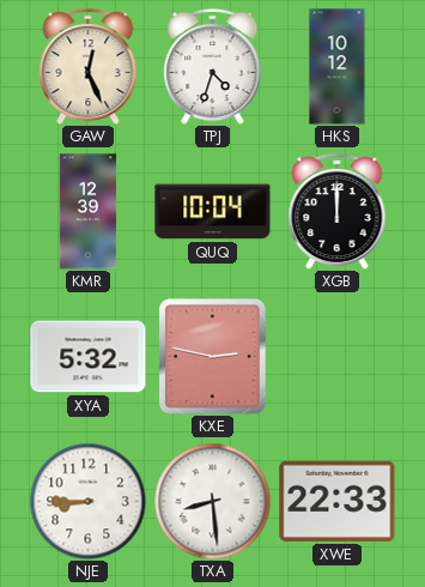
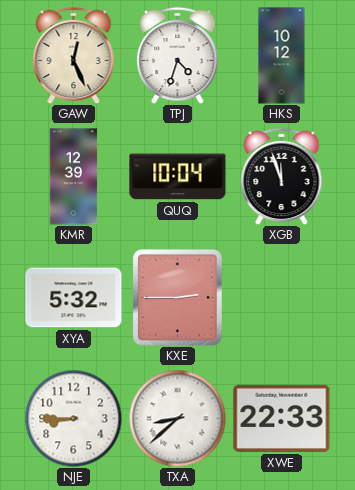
XGB: 12:00 -> 11:57
KXE: 2:47 -> 2:45
TXA: 8:29 -> 8:38
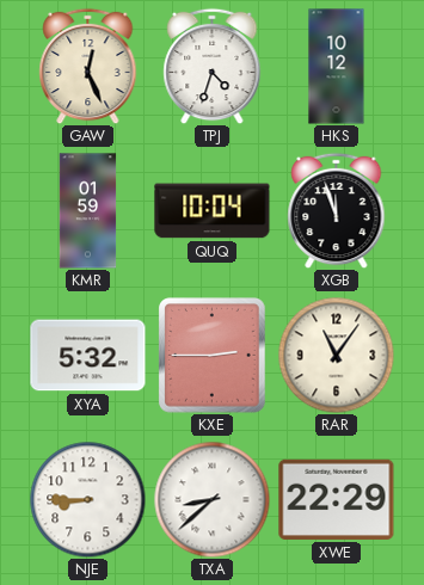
KMR: 12:39 -> 01:59
RAR: none -> 11:06
XWE: 22:33 -> 22:29
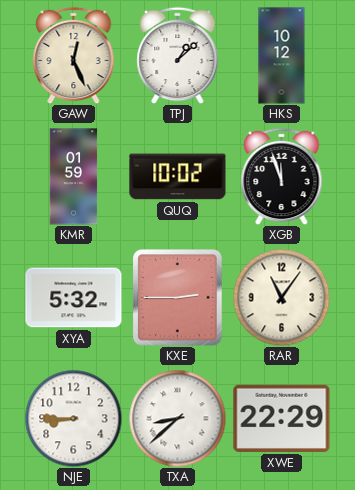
TPJ: 4:33 -> 1:08
QUQ: 10:04 -> 10:02
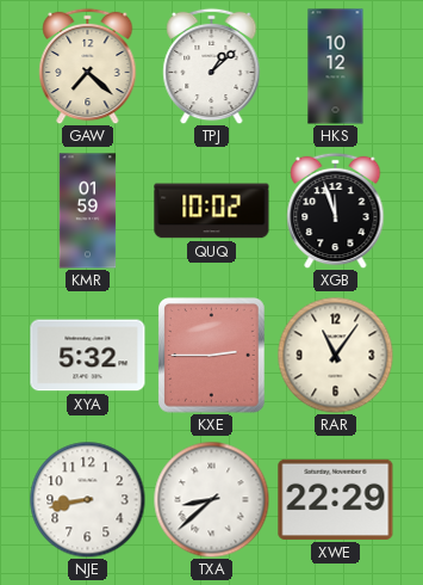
GAW: 12:26 -> 7:22
NJE: 8:45 -> 8:43
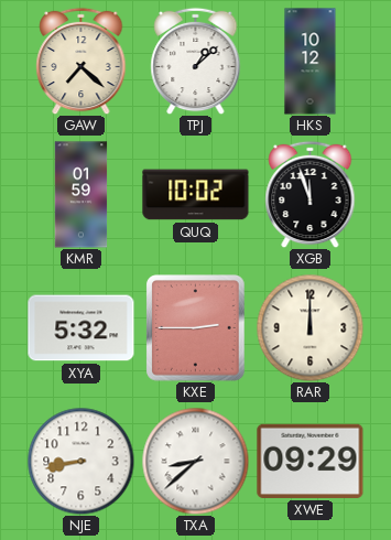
RAR: 11:06 -> 12:00
XWE: 22:29 -> 09:29
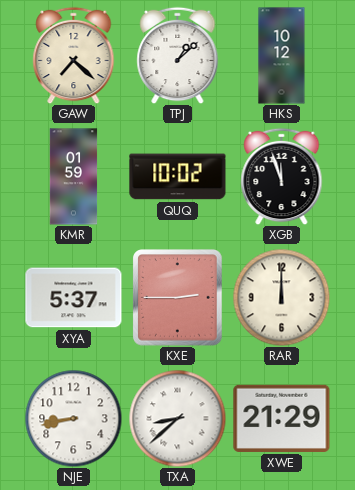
XYA: 5:32 -> 5:37
XWE: 09:29 -> 21:29
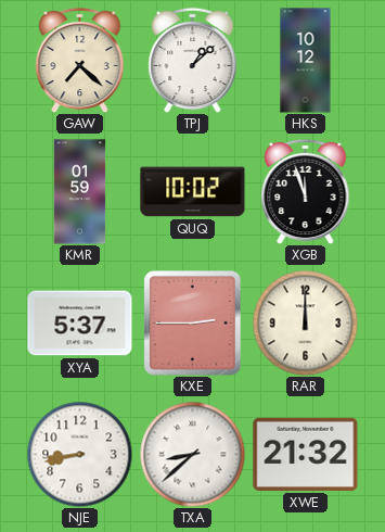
XWE: 21:29 -> 21:32
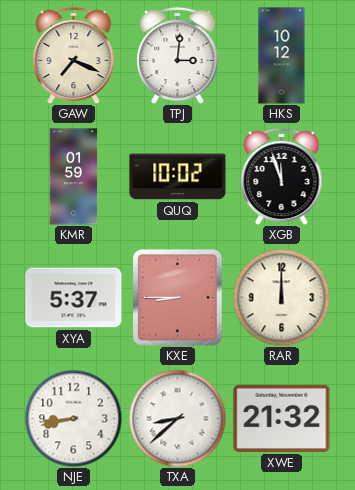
GAW: 7:22 -> 7:19
TPJ: 1:08 -> 3:01
KXE: 2:45 -> 8:45
